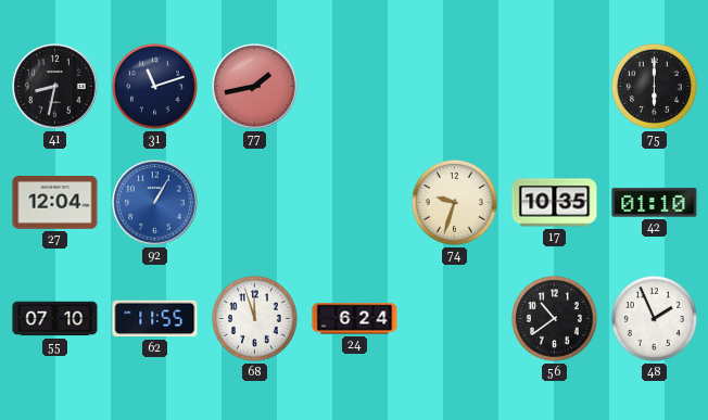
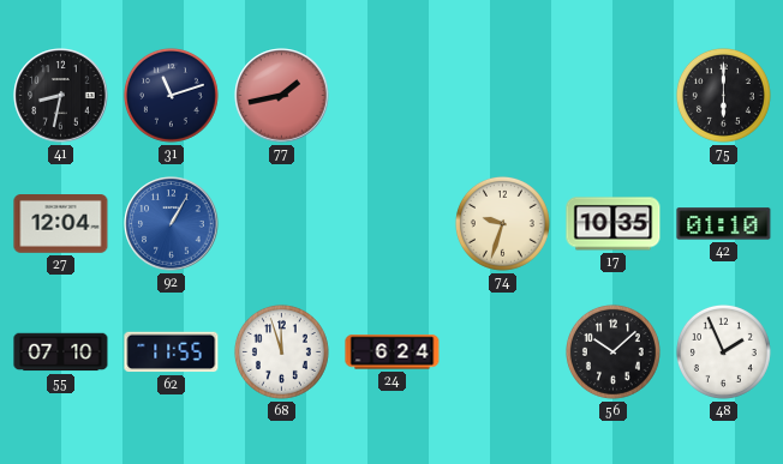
56: 10:39 -> 10:08
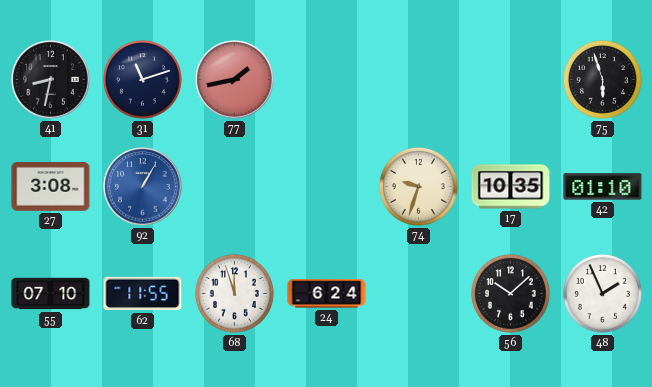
75: 6:00 -> 5:57
27: 12:04 -> 3:08
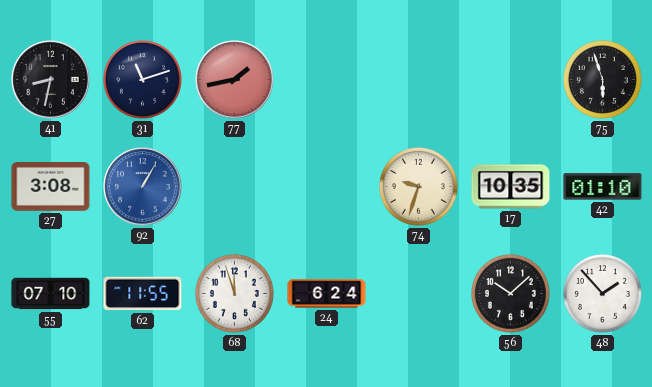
48: 1:56 -> 1:53
